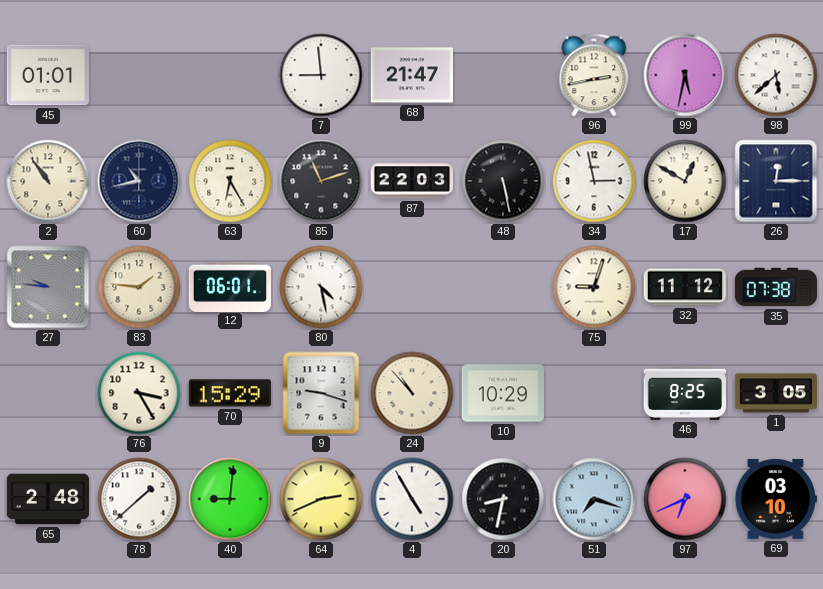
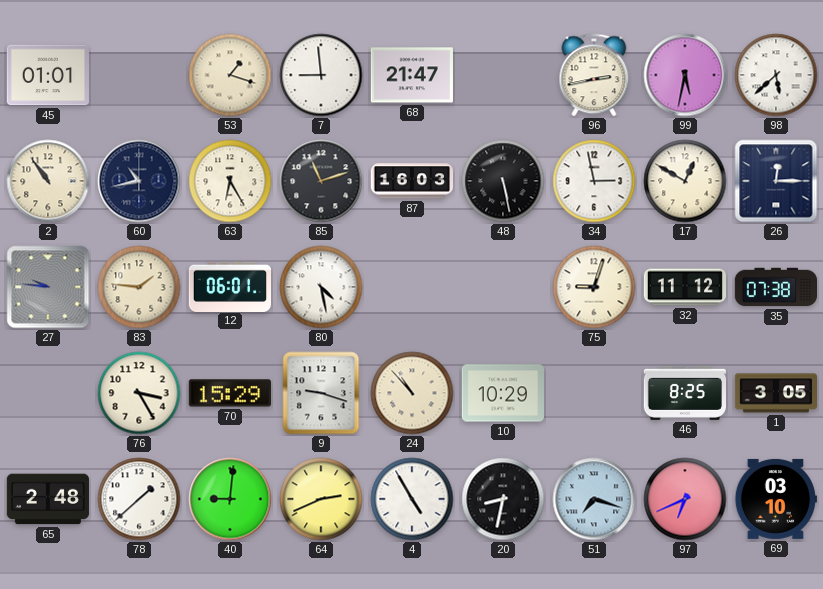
53: none -> 1:18
87: 22:03 -> 16:03
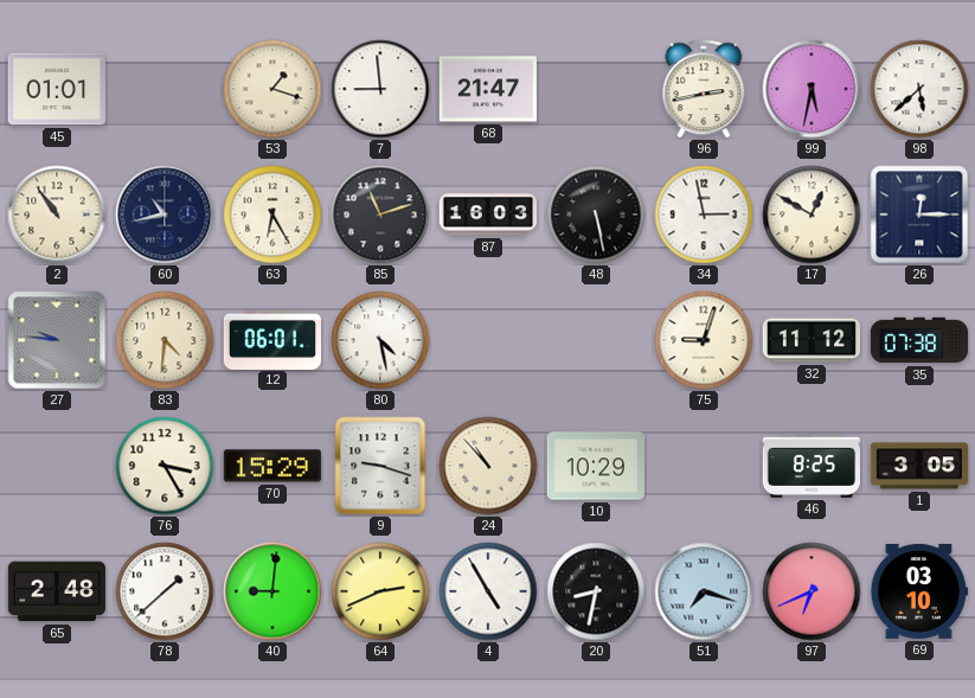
83: 1:46 -> 4:31
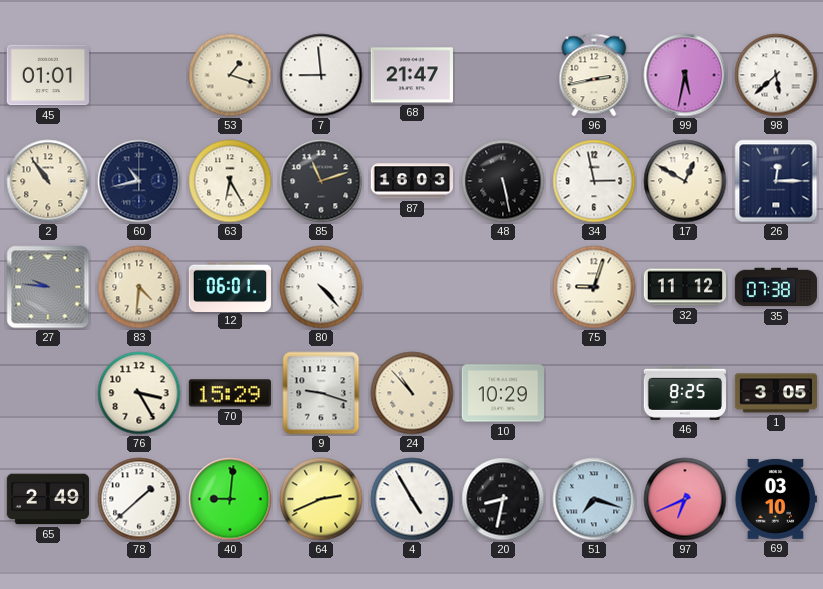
80: 4:28 -> 4:23
65: 2:48 -> 2:49
